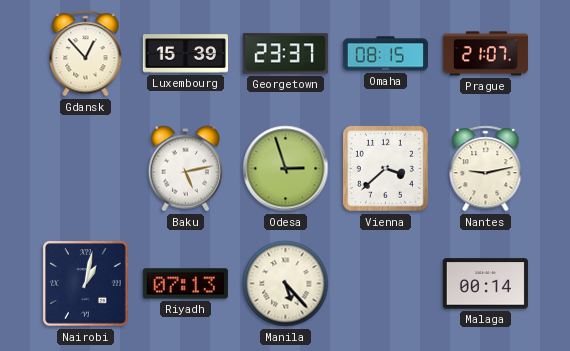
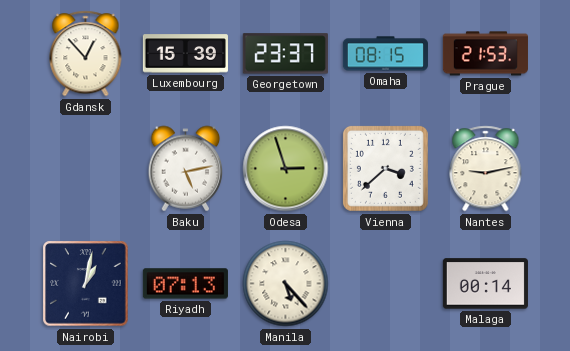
Prague: 21:07 -> 21:53
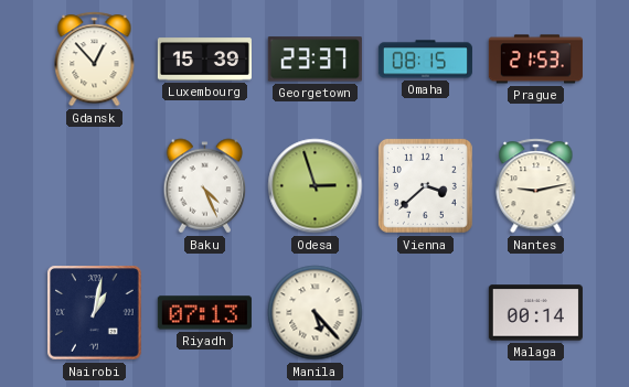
Baku: 5:13 -> 4:26
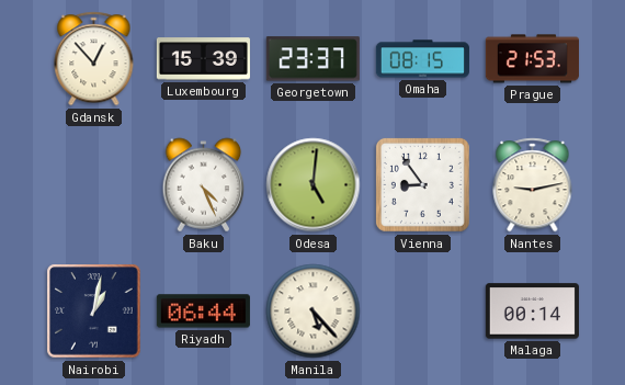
Odesa: 2:57 -> 5:01
Vienna: 3:38 -> 8:54
Riyadh: 07:13 -> 06:44
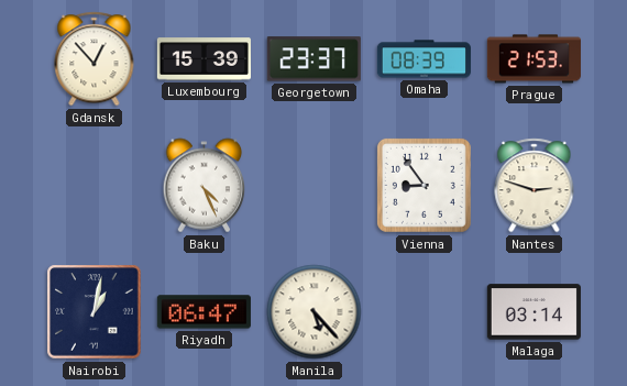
Omaha: 08:15 -> 08:39
Odesa: 5:01 -> none
Nantes: 9:13 -> 2:48
Riyadh: 06:44 -> 06:47
Malaga: 00:14 -> 03:14
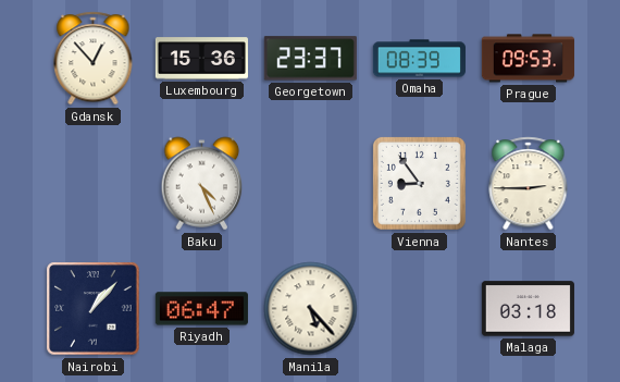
Luxembourg: 15:39 -> 15:36
Prague: 21:53 -> 09:53
Nantes: 2:48 -> 2:45
Nairobi: 1:02 -> 1:07
Malaga: 03:14 -> 03:18
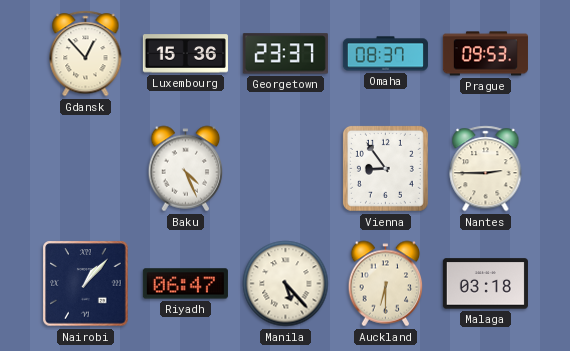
Omaha: 08:39 -> 08:37
Auckland: none -> 6:30
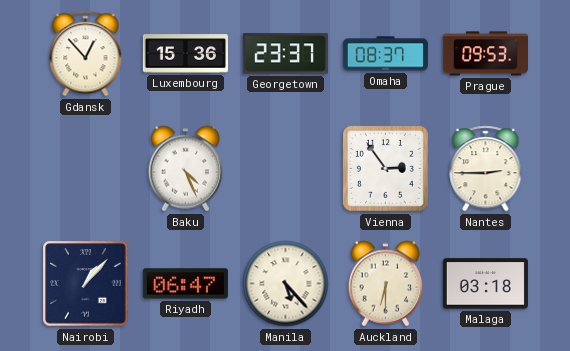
Vienna: 8:54 -> 2:54
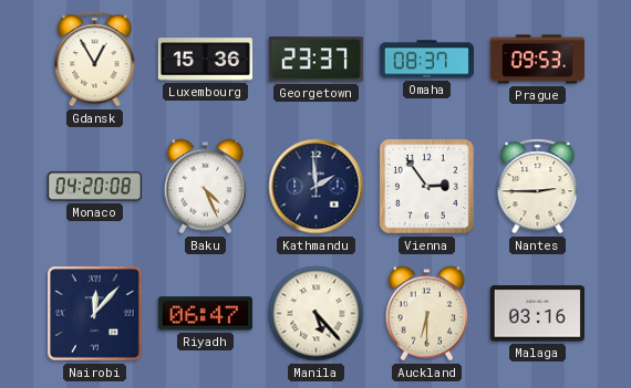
Gdansk: 12:53 -> 12:55
Monaco: none -> 04:20
Kathmandu: none -> 1:59
Nairobi: 1:07 -> 12:07
Malaga: 03:18 -> 03:16
